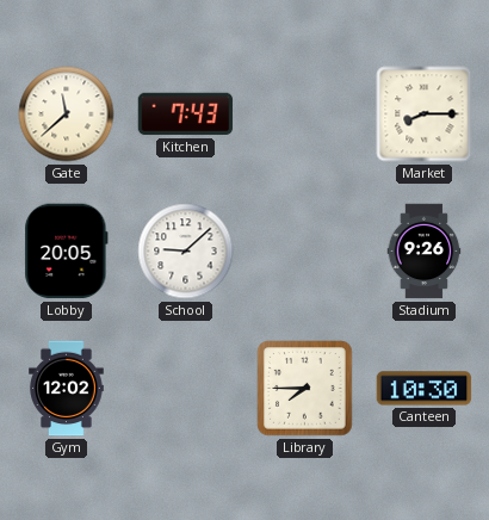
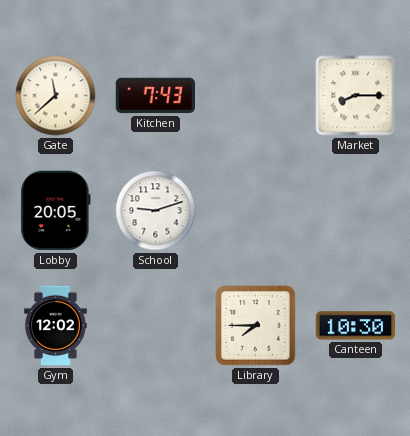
School: 9:08 -> 9:12
Stadium: 9:26 -> none
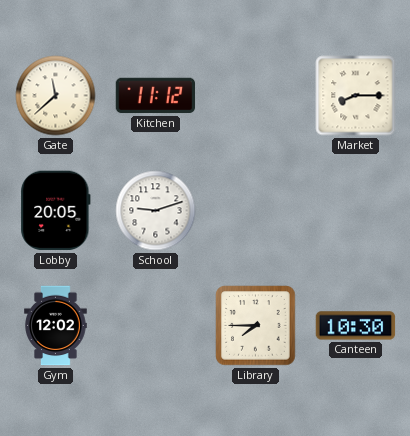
Kitchen: 7:43 -> 11:12
